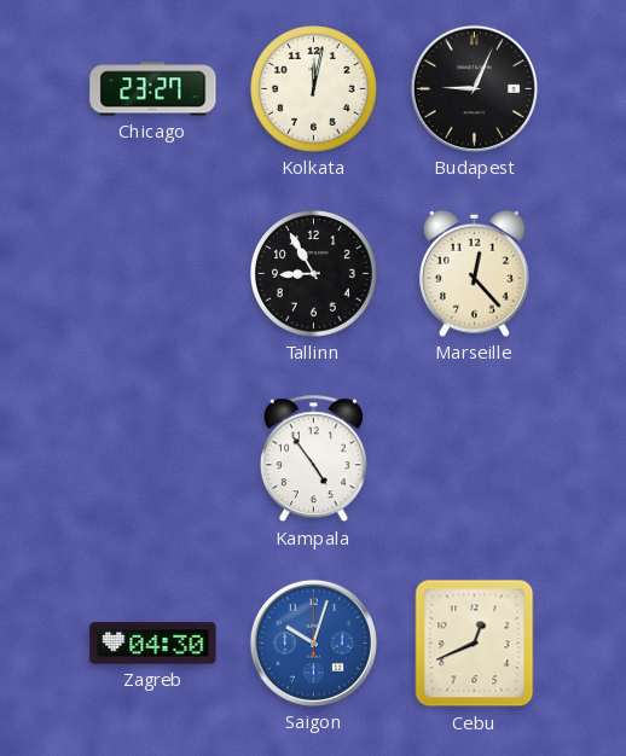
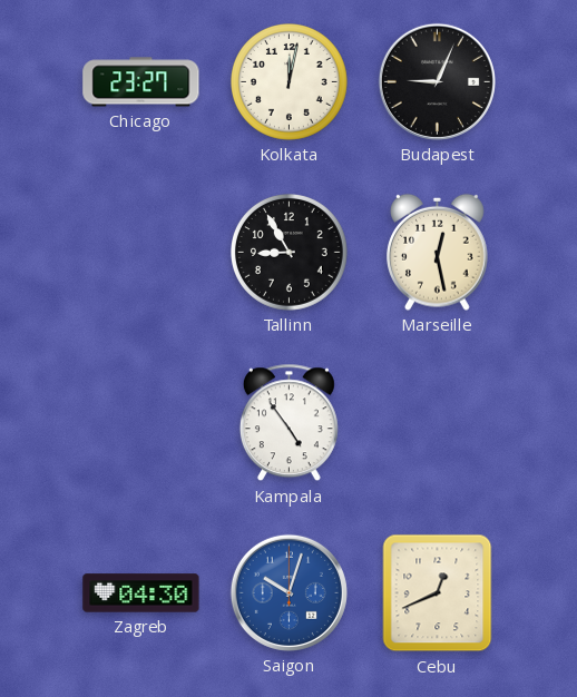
Marseille: 12:23 -> 12:28
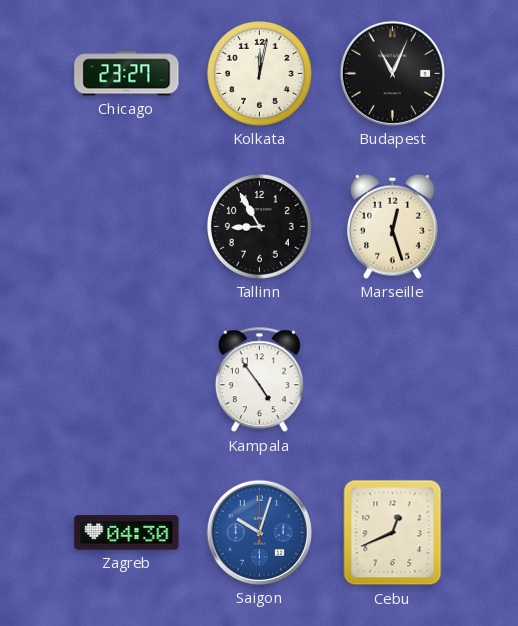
Budapest: 9:04 -> 11:04
Marseille: 12:28 -> 12:27
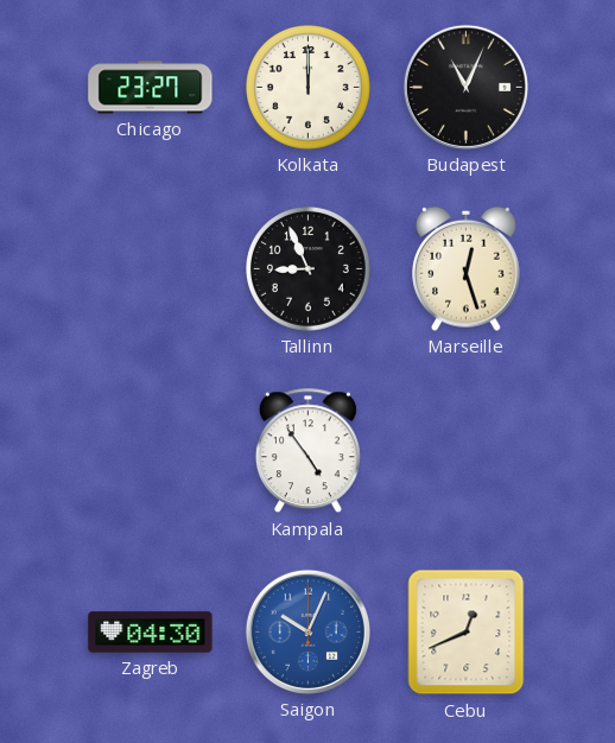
Kolkata: 12:02 -> 12:00
Tallinn: 8:55 -> 8:56
Saigon: 10:03 -> 10:04
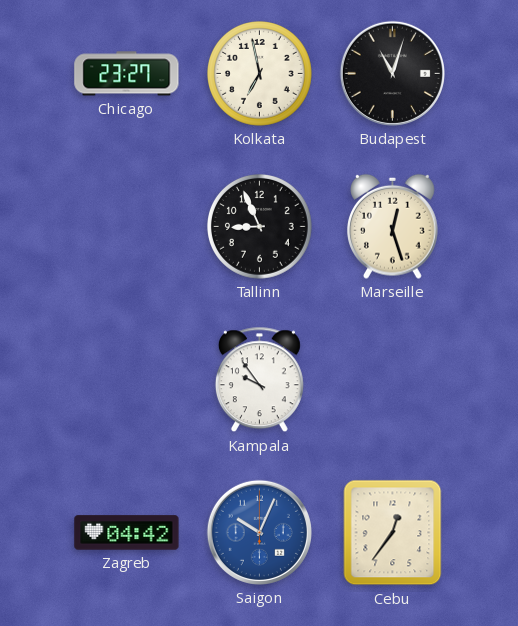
Kolkata: 12:00 -> 6:58
Budapest: 11:04 -> 11:03
Kampala: 4:54 -> 9:54
Zagreb: 04:30 -> 04:42
Cebu: 12:41 -> 12:36
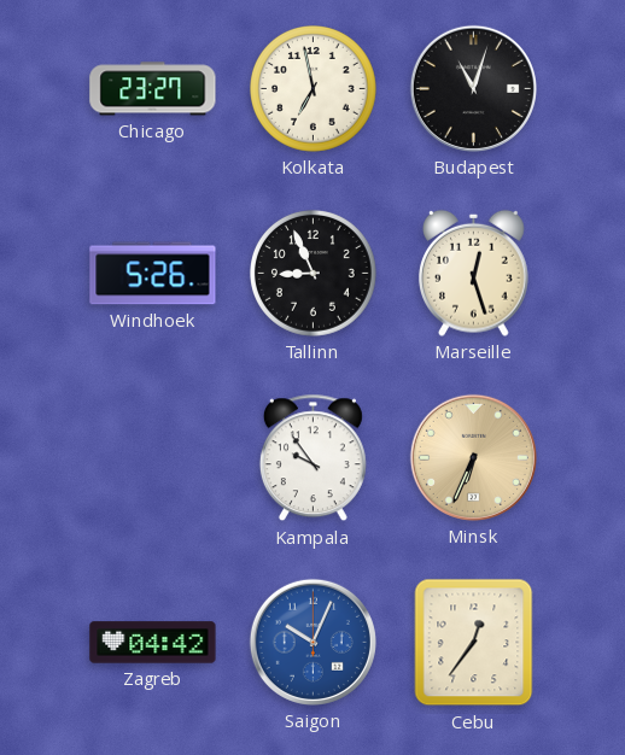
Windhoek: none -> 5:26
Minsk: none -> 6:34
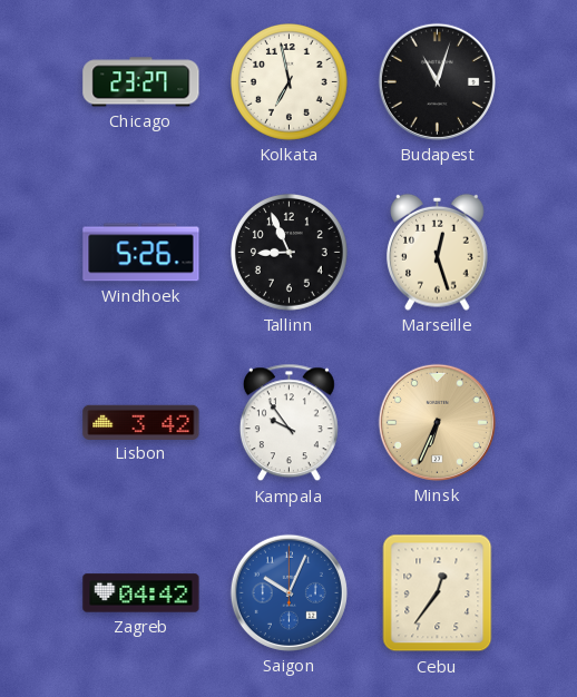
Lisbon: none -> 3:42
